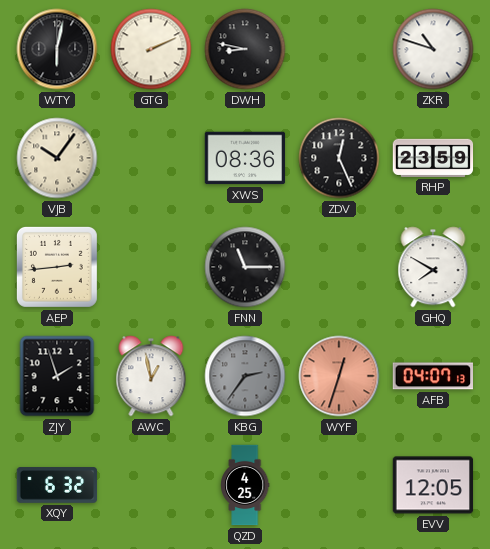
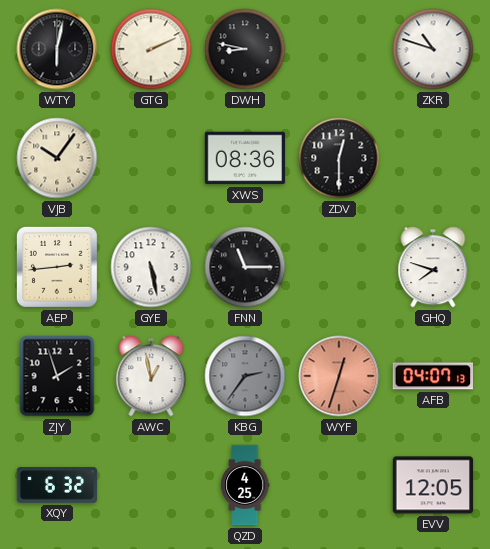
ZDV: 12:26 -> 12:30
RHP: 23:59 -> none
GYE: none -> 5:28
GHQ: 7:50 -> 7:48
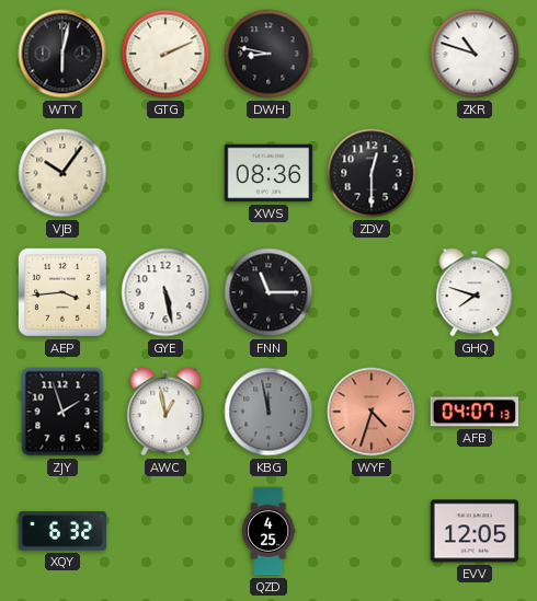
AEP: 2:44 -> 3:44
KBG: 2:36 -> 11:58
WYF: 12:33 -> 4:33
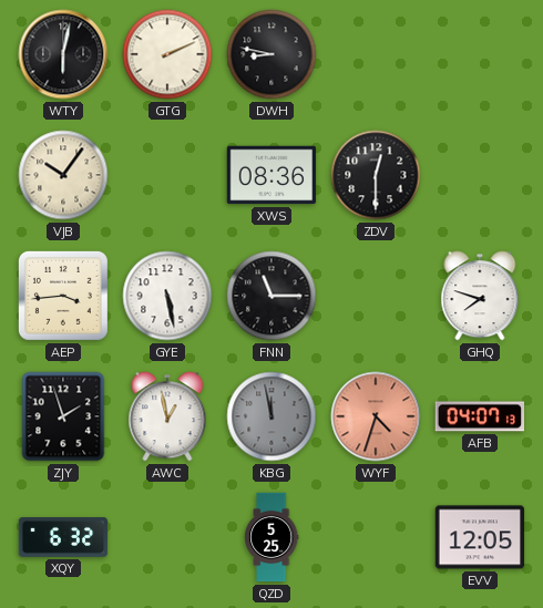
ZKR: 10:48 -> none
QZD: 4:25 -> 5:25
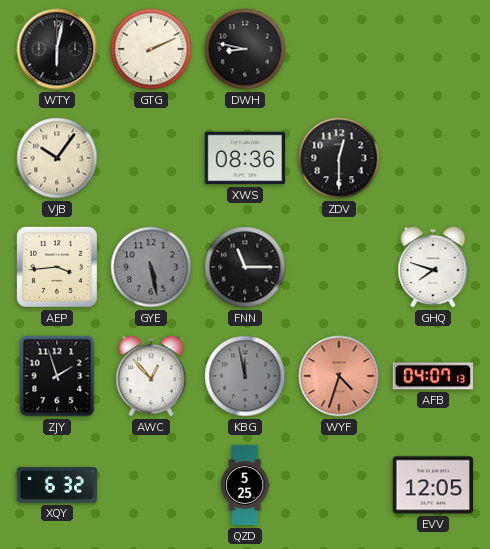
GYE dial: white -> grey
AWC: 12:58 -> 12:53
